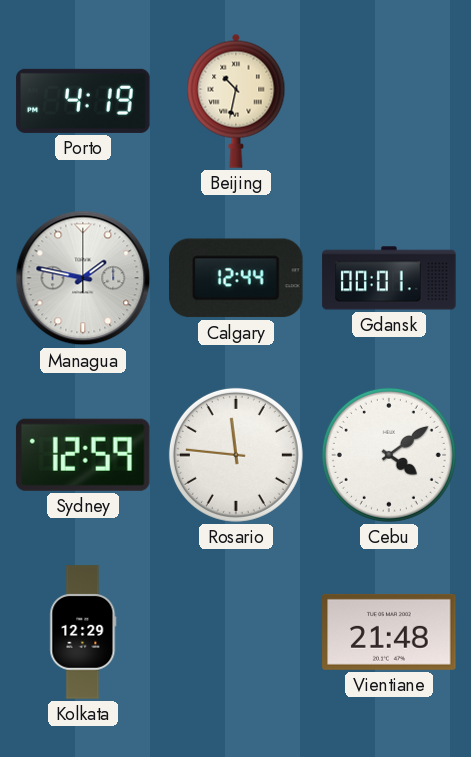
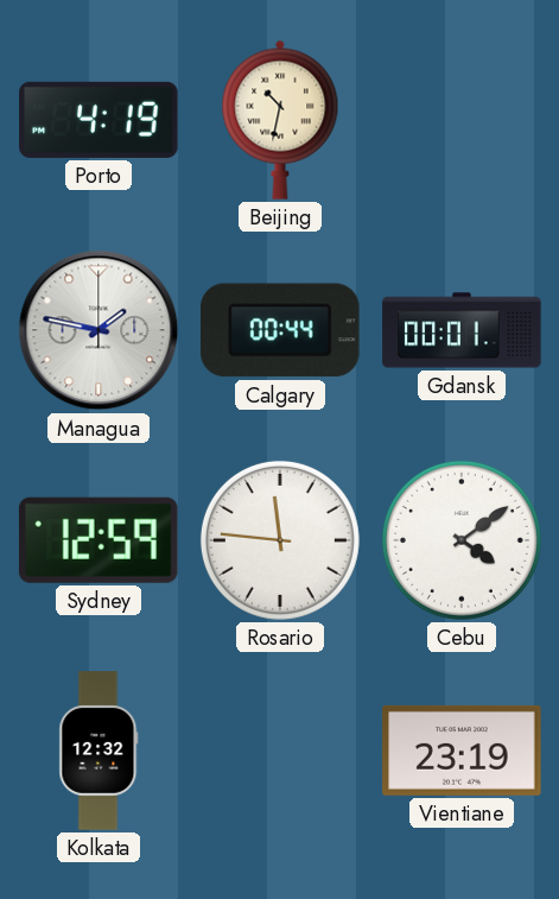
Calgary: 12:44 -> 00:44
Kolkata: 12:29 -> 12:32
Vientiane: 21:48 -> 23:19
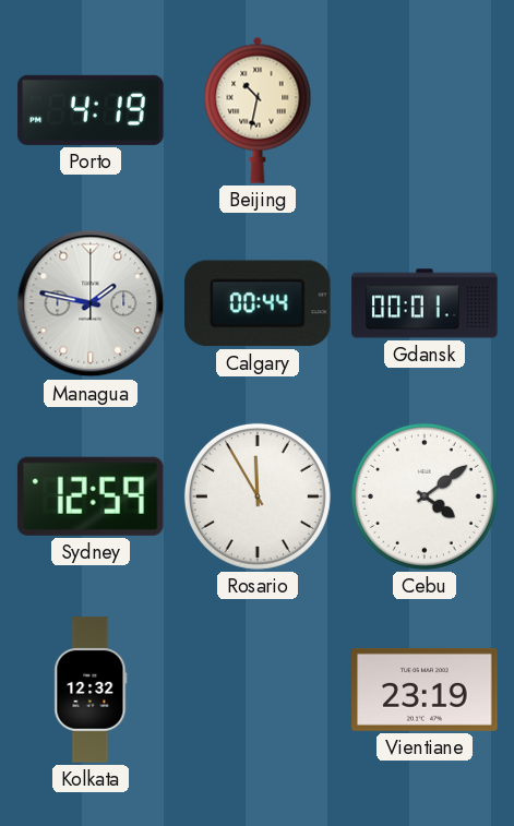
Rosario: 11:46 -> 11:55
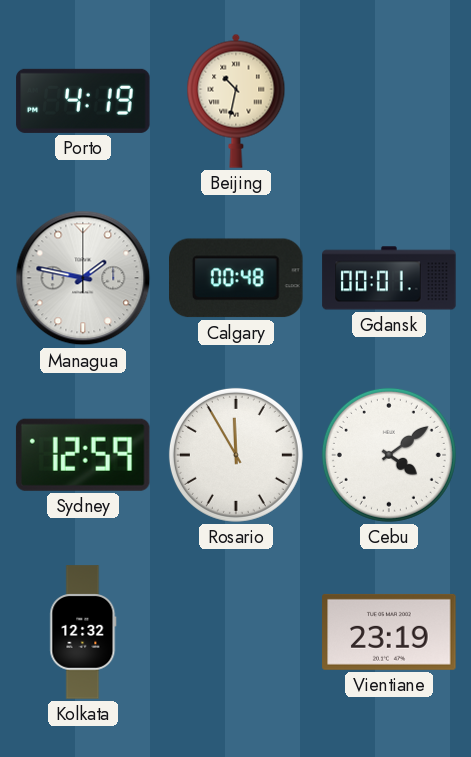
Calgary: 00:44 -> 00:48
